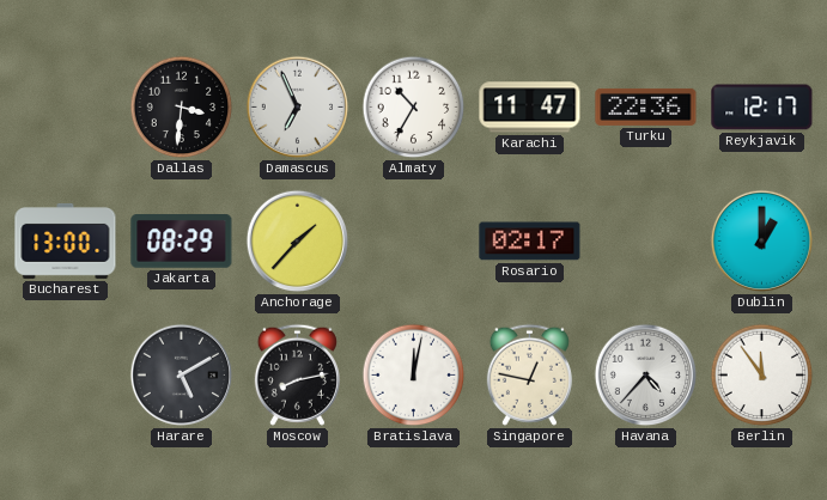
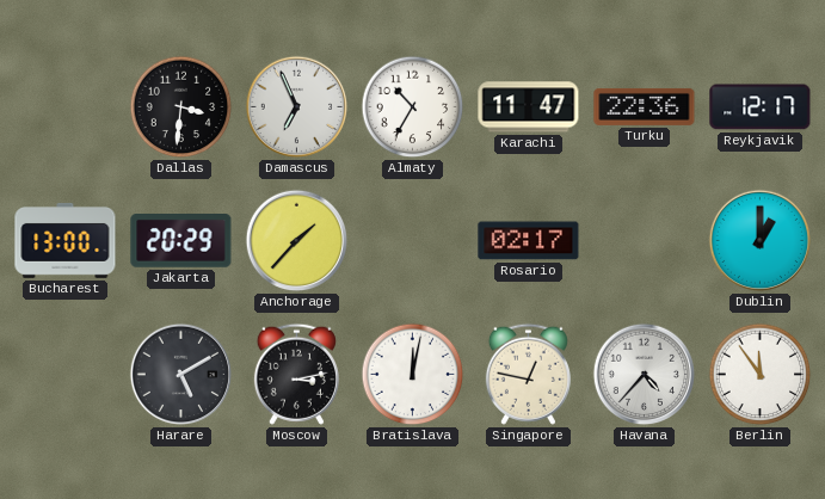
Jakarta: 08:29 -> 20:29
Moscow: 8:13 -> 3:13
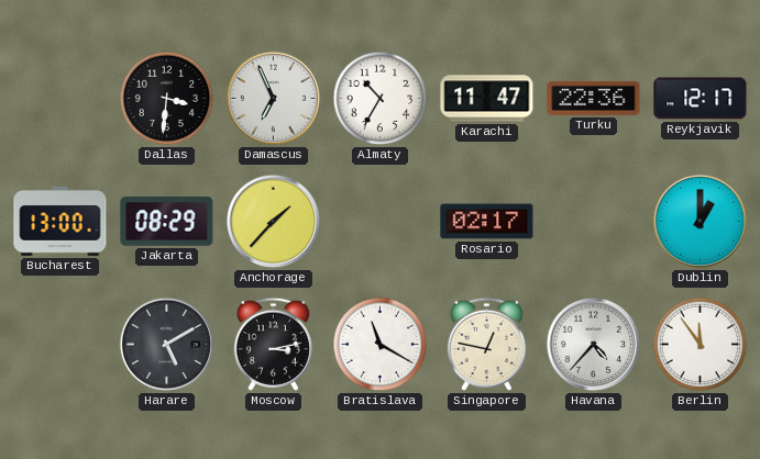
Jakarta: 20:29 -> 08:29
Bratislava: 12:02 -> 11:20
